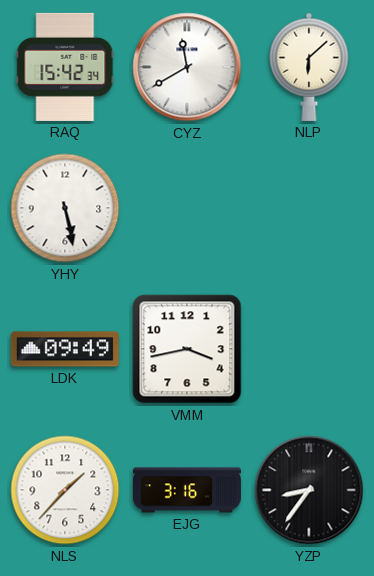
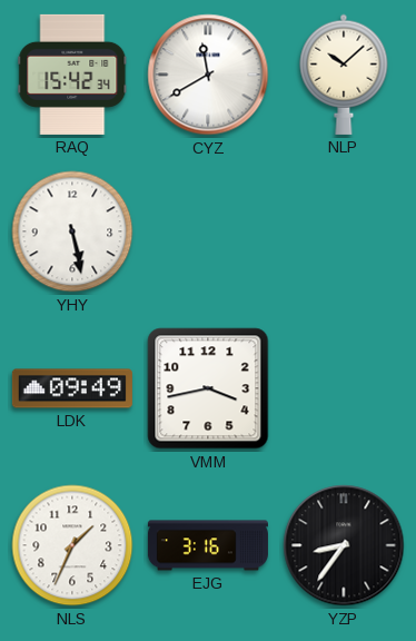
NLP: 6:08 -> 10:08
NLS: 1:37 -> 1:34
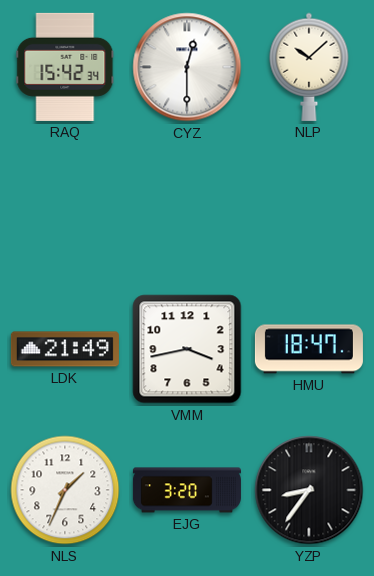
CYZ: 11:40 -> 12:30
YHY: 5:28 -> none
LDK: 09:49 -> 21:49
HMU: none -> 18:47
EJG: 3:16 -> 3:20
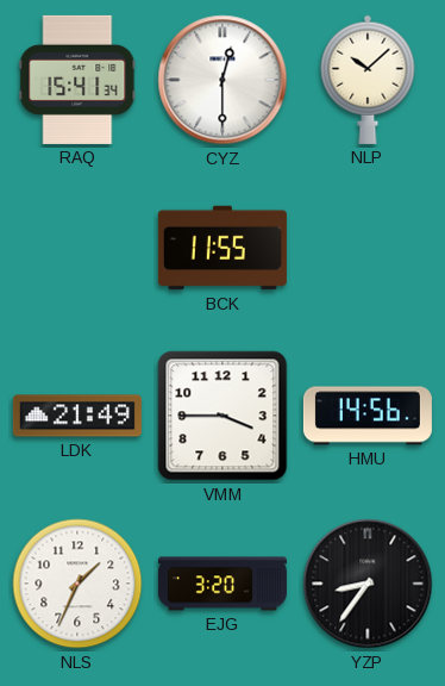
RAQ: 15:42 -> 15:41
BCK: none -> 11:55
VMM: 3:43 -> 3:45
HMU: 18:47 -> 14:56
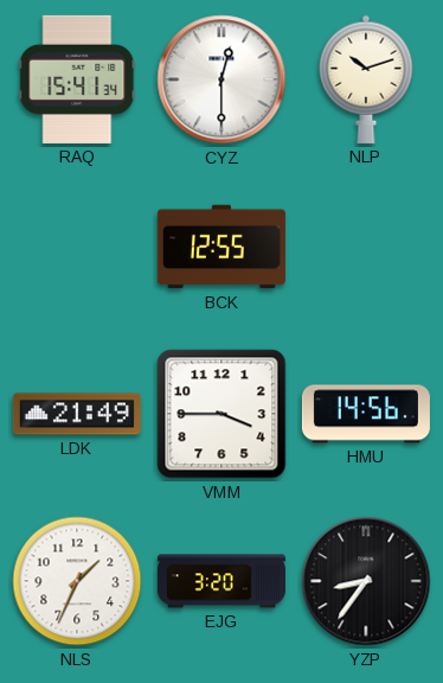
NLP: 10:08 -> 10:12
BCK: 11:55 -> 12:55
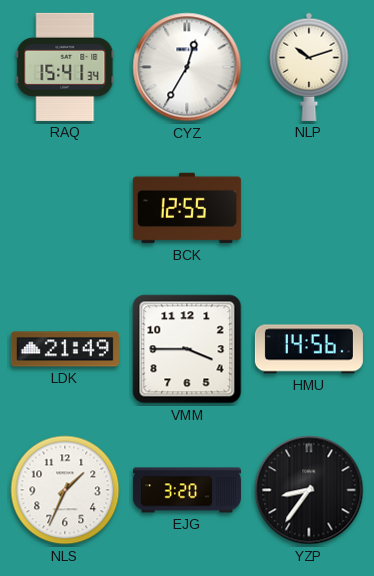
CYZ: 12:30 -> 12:35
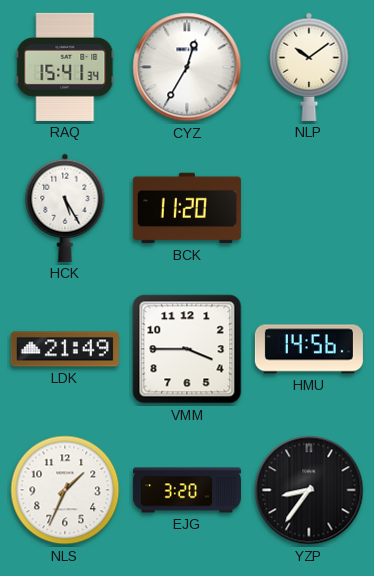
NLP: 10:12 -> 10:09
HCK: none -> 5:25
BCK: 12:55 -> 11:20
